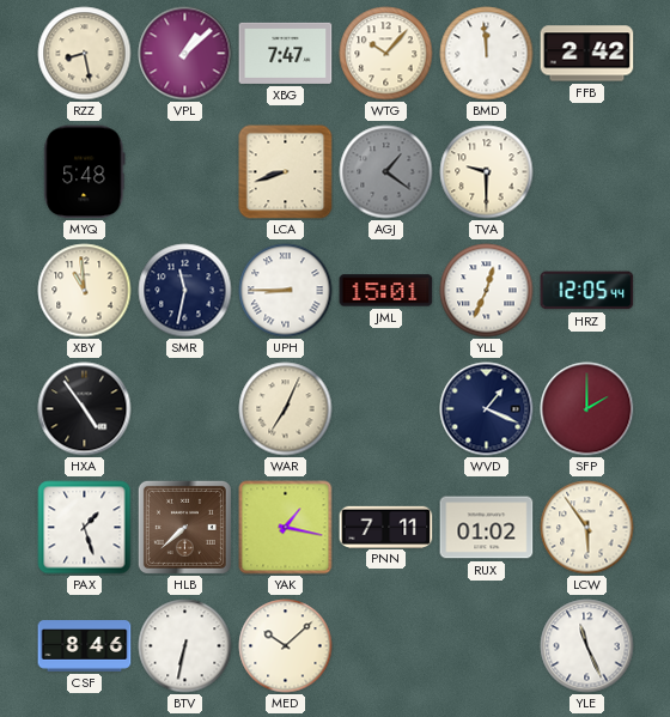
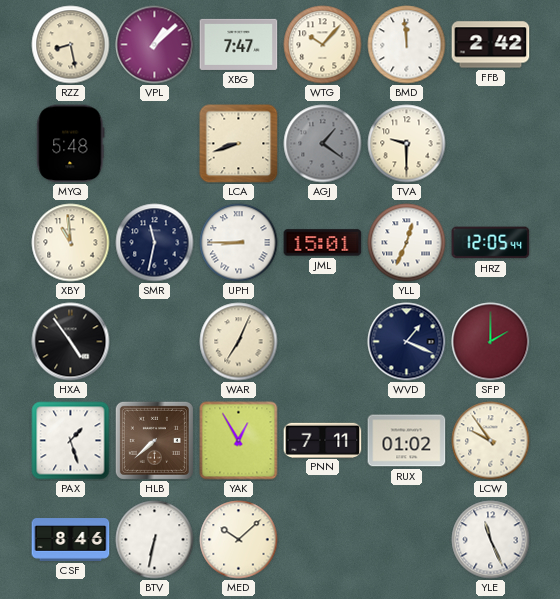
YAK: 1:17 -> 12:55
LCW: 5:54 -> 9:54
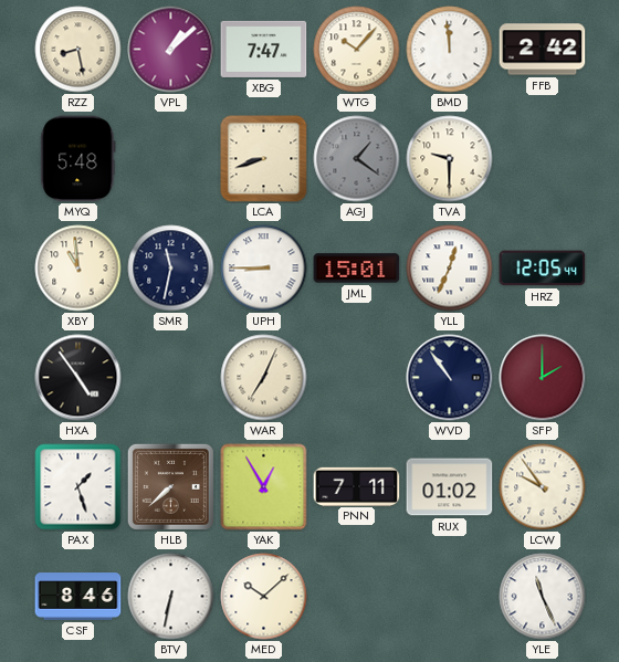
WVD: 1:19 -> 10:54
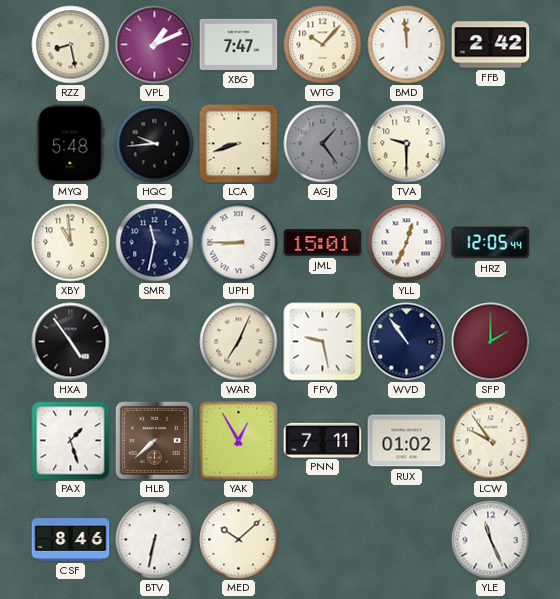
VPL: 1:08 -> 1:11
HQC: none -> 9:44
AGJ: 1:21 -> 1:24
FPV: none -> 9:28
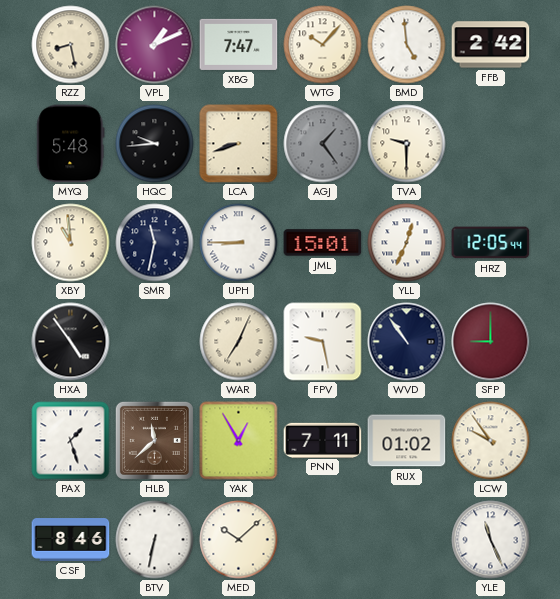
BMD: 11:59 -> 4:59
SFP: 2:00 -> 9:00
HLB: 7:38 -> 11:38
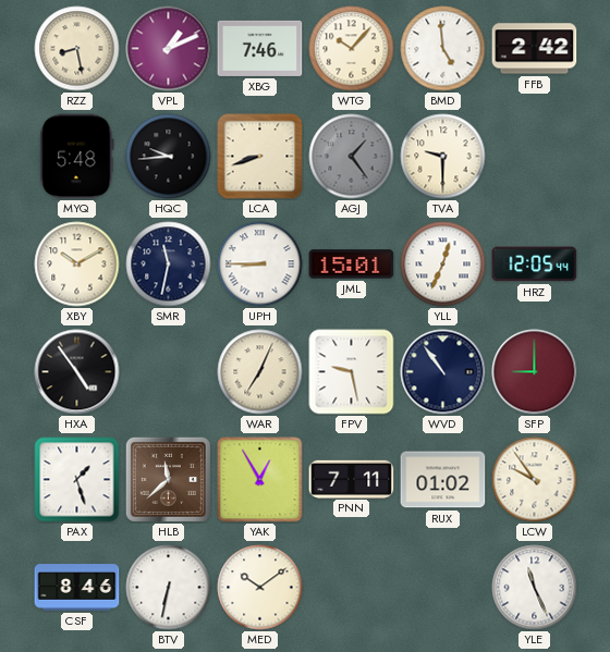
XBG: 7:47 -> 7:46
XBY: 10:59 -> 10:10
MED: 10:08 -> 10:09
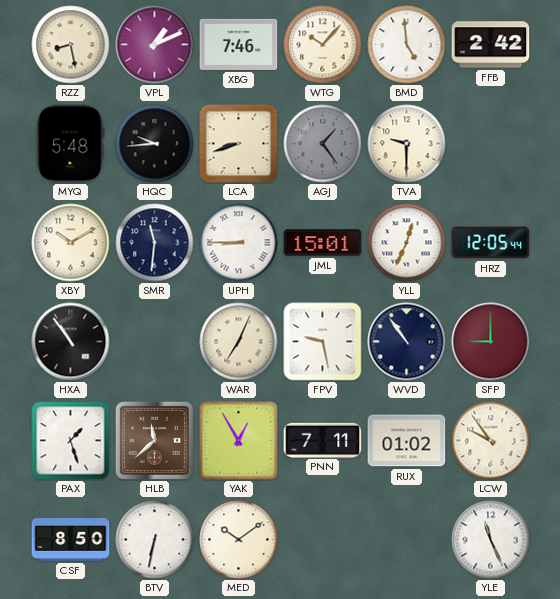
SMR: 11:32 -> 11:31
HXA: 4:54 -> 10:54
CSF: 8:46 -> 8:50
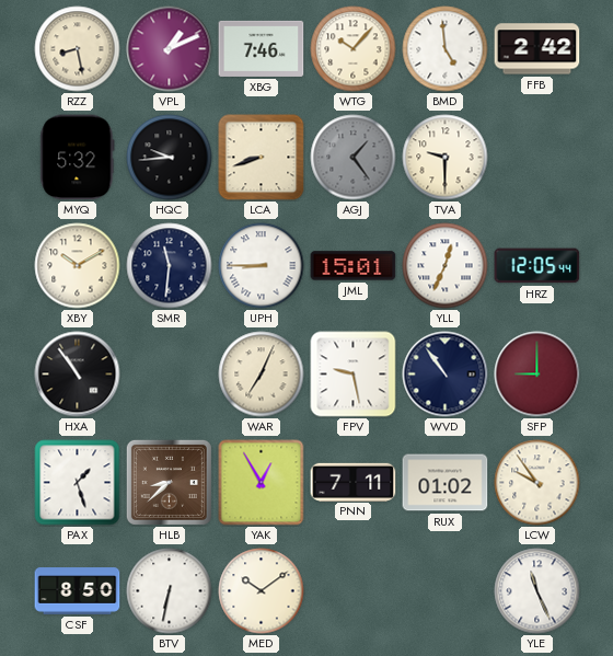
MYQ: 5:48 -> 5:32
HLB: 11:38 -> 8:38
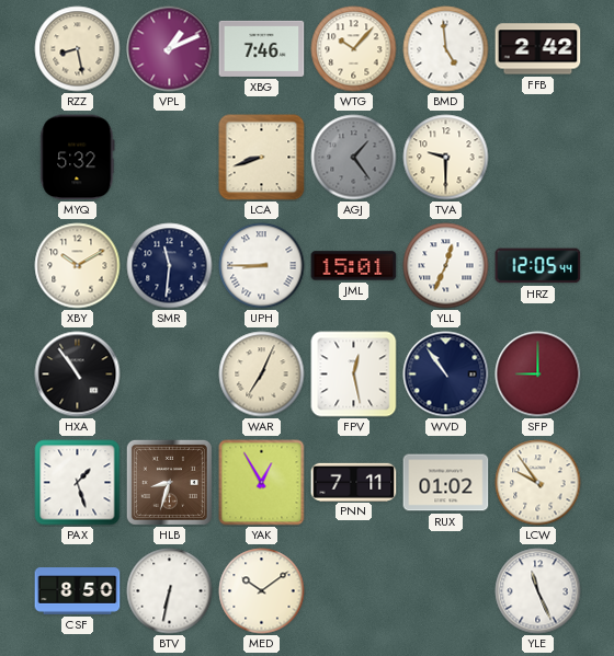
HQC: 9:44 -> none
FPV: 9:28 -> 12:28
HLB: 8:38 -> 8:33
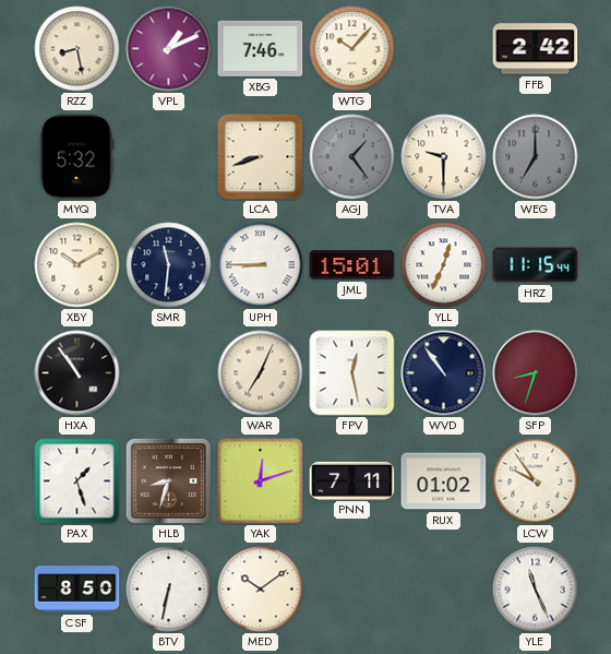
BMD: 4:59 -> none
WEG: none -> 7:00
HRZ: 12:05 -> 11:15
SFP: 9:00 -> 8:33
YAK: 12:55 -> 12:12
